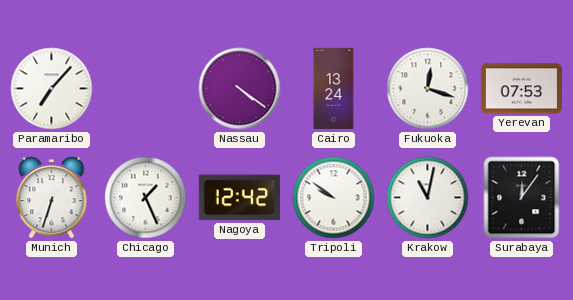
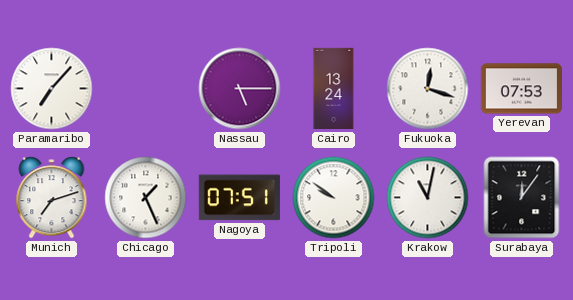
Nassau: 4:21 -> 5:15
Munich: 6:33 -> 7:12
Nagoya: 12:42 -> 07:51
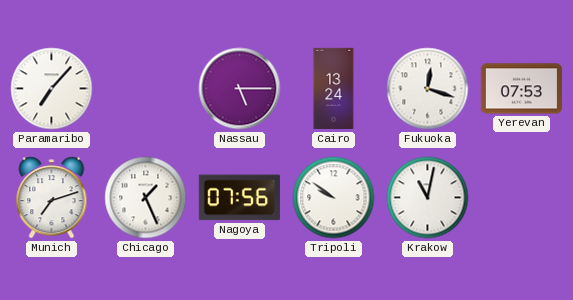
Nagoya: 07:51 -> 07:56
Surabaya: 12:06 -> none
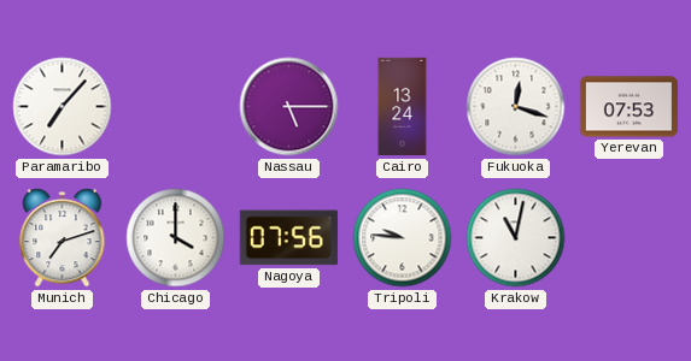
Chicago: 1:26 -> 4:00
Tripoli: 9:51 -> 9:46
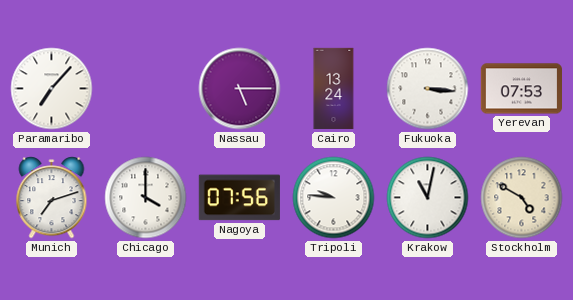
Fukuoka: 12:18 -> 3:16
Stockholm: none -> 4:50
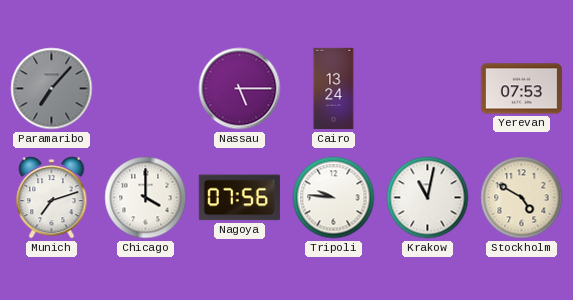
Paramaribo dial: white -> grey
Fukuoka: 3:16 -> none
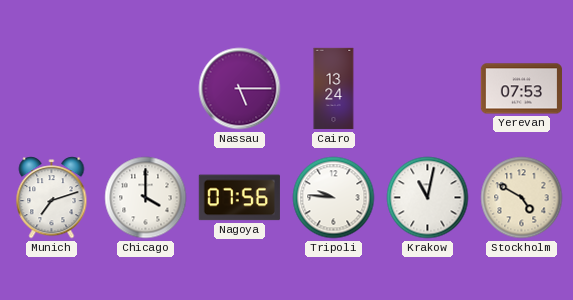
Paramaribo: 7:07 -> none
